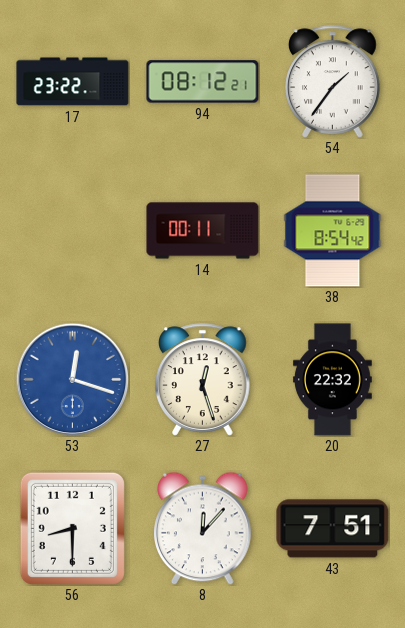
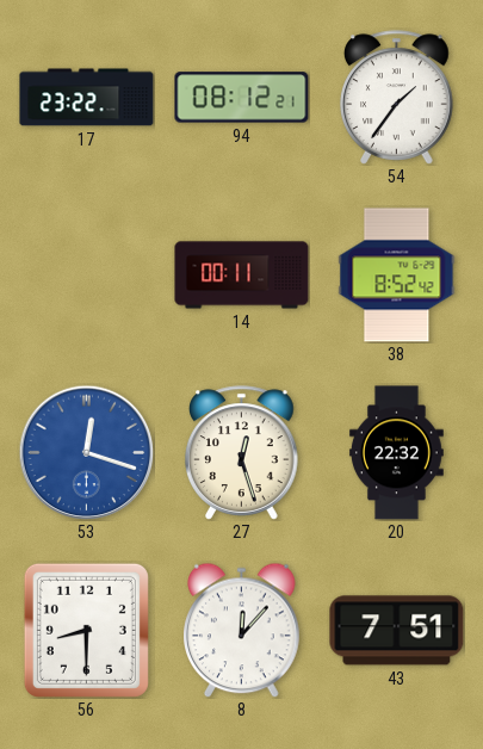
38: 8:54 -> 8:52
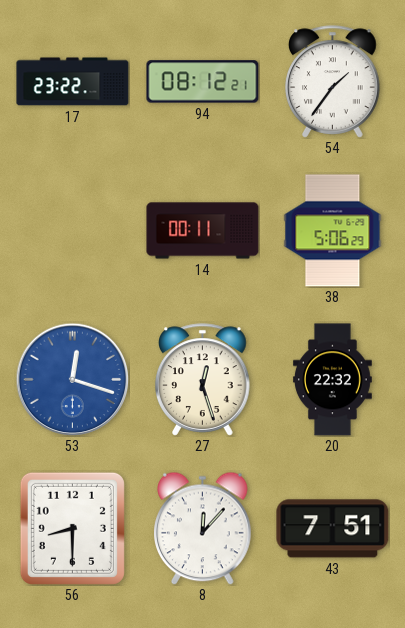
38: 8:52 -> 5:06
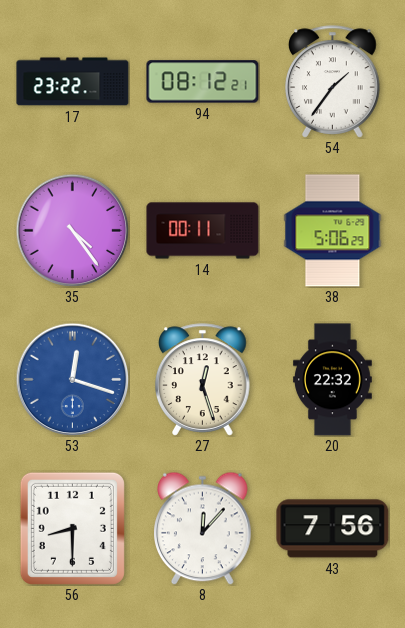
35: none -> 4:24
43: 7:51 -> 7:56
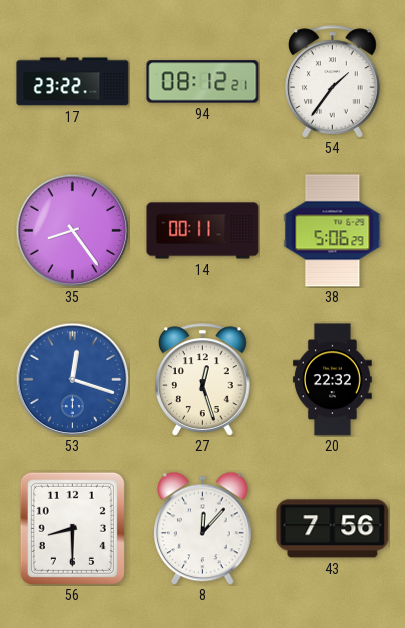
35: 4:24 -> 8:24
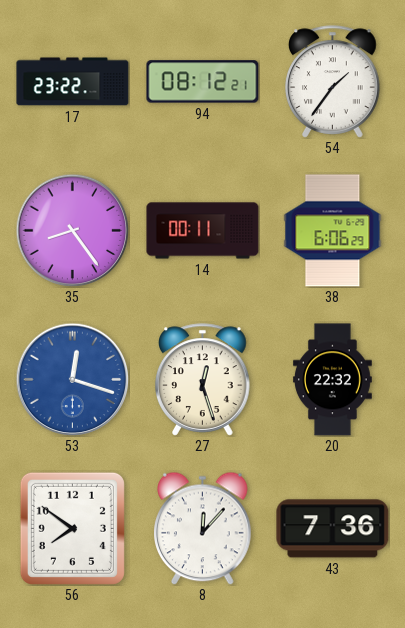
38: 5:06 -> 6:06
56: 8:30 -> 7:51
43: 7:56 -> 7:36
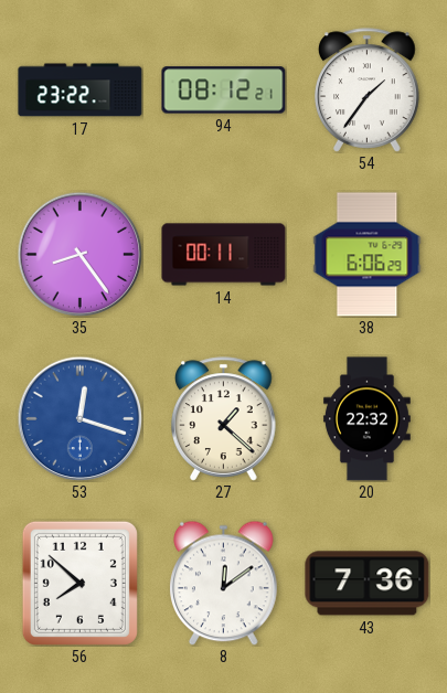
27: 12:27 -> 1:22
56: 7:51 -> 7:52
8: 12:07 -> 12:09
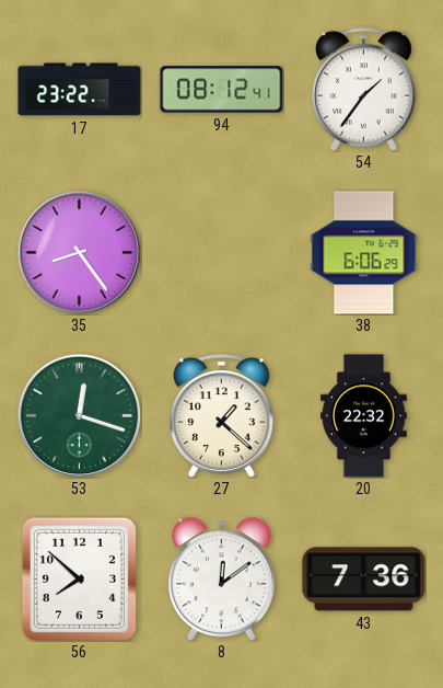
94: 08:12:21 -> 08:12:41
14: 00:11 -> none
53 dial: blue -> green
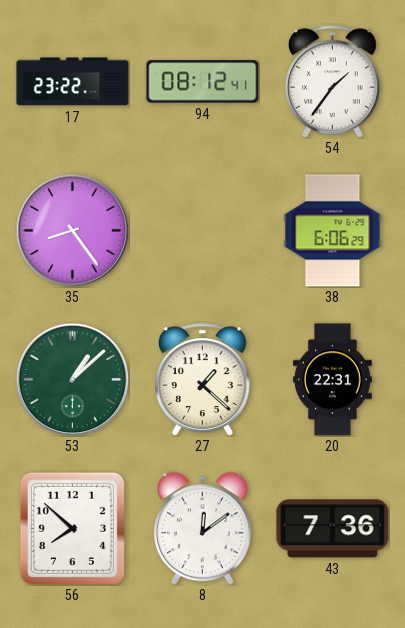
53: 12:18 -> 1:08
20: 22:32 -> 22:31
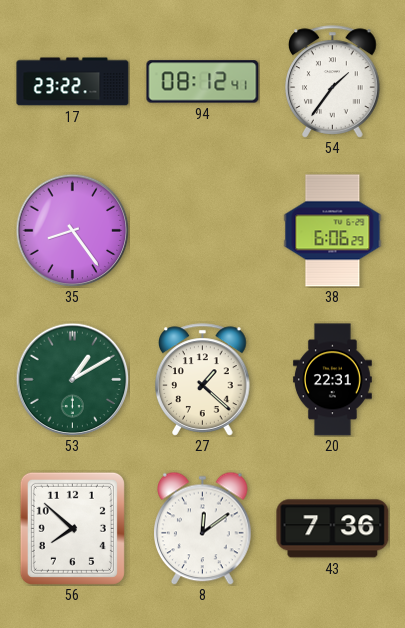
53: 1:08 -> 1:10
